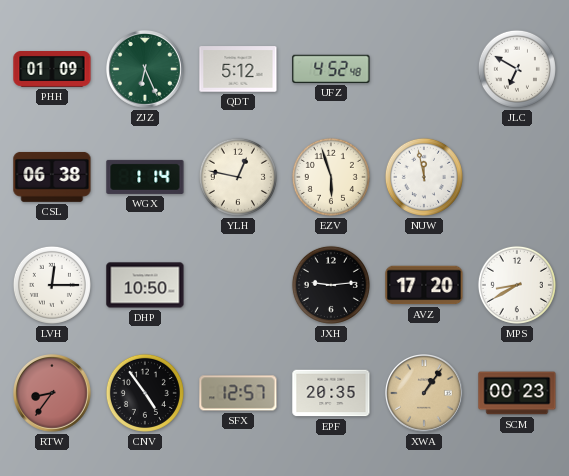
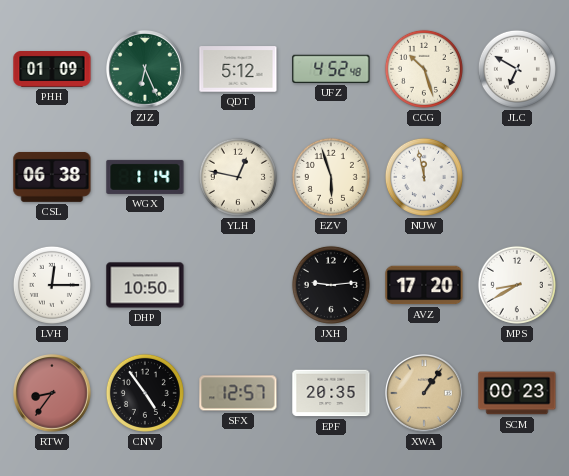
CCG: none -> 10:27
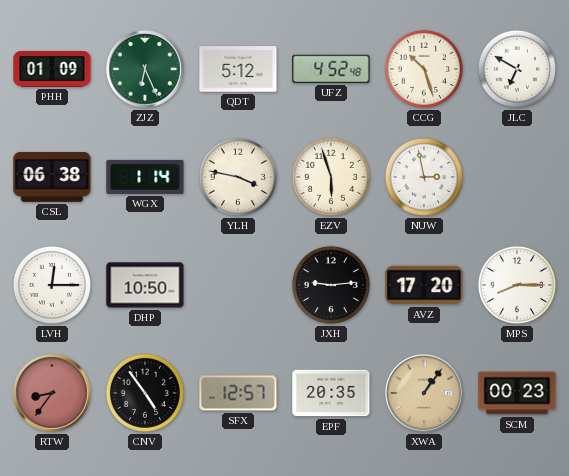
YLH: 12:47 -> 3:47
NUW: 11:58 -> 2:58
MPS: 8:40 -> 8:15
